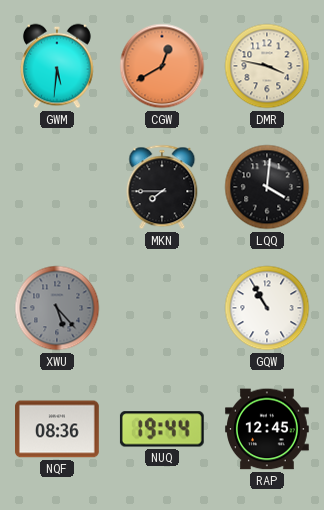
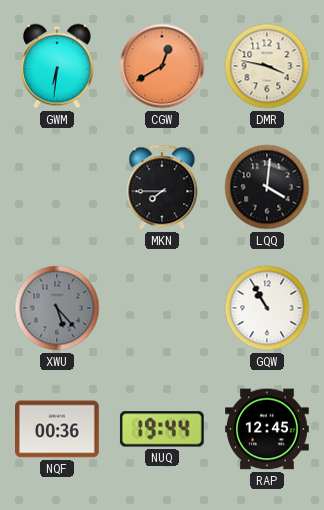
GWM: 5:31 -> 6:31
NQF: 08:36 -> 00:36
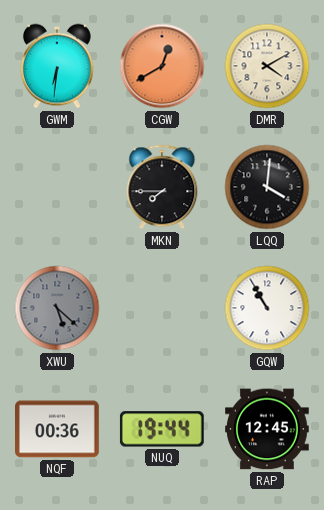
DMR: 3:47 -> 4:10
XWU: 5:23 -> 5:22
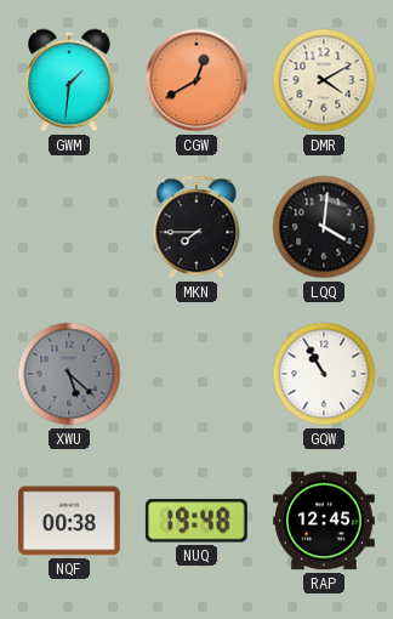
GWM: 6:31 -> 1:31
NQF: 00:36 -> 00:38
NUQ: 19:44 -> 19:48
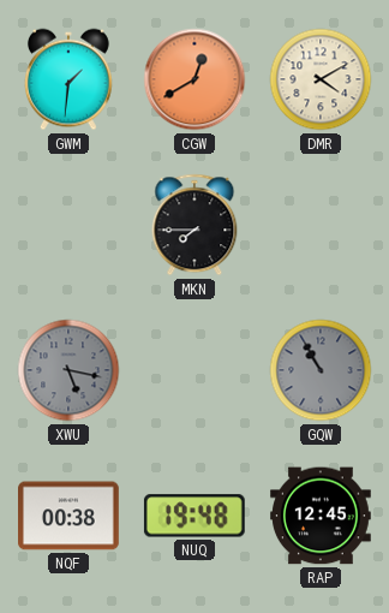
LQQ: 4:01 -> none
XWU: 5:22 -> 5:17
GQW dial: white -> grey
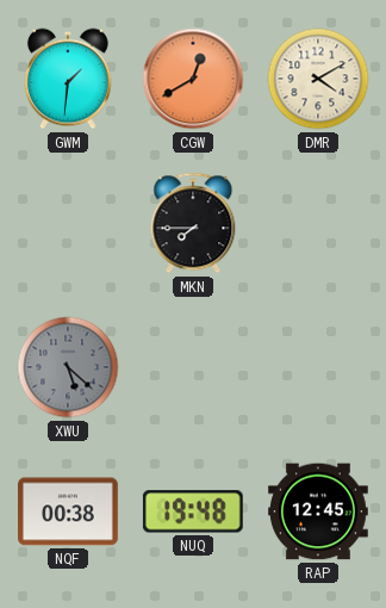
XWU: 5:17 -> 5:22
GQW: 10:55 -> none
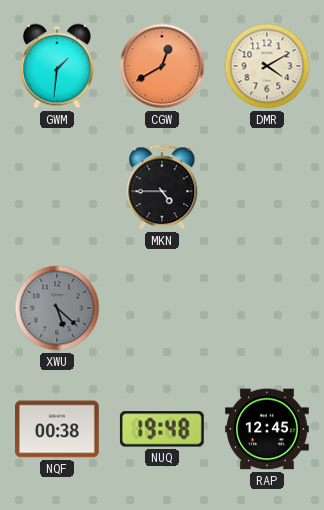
MKN: 7:45 -> 4:45
